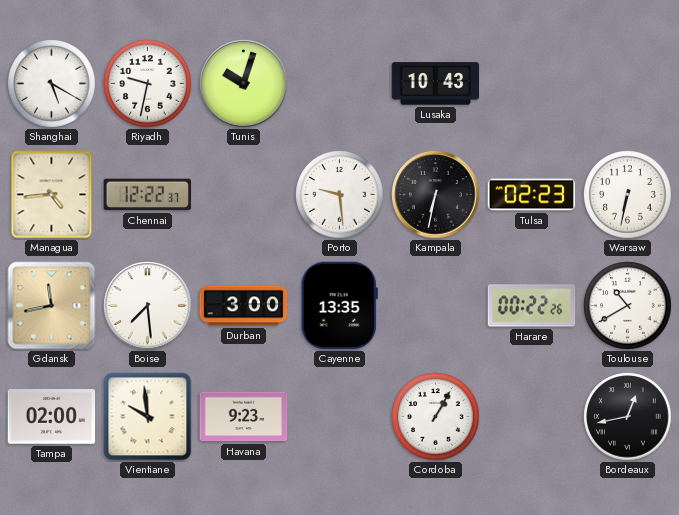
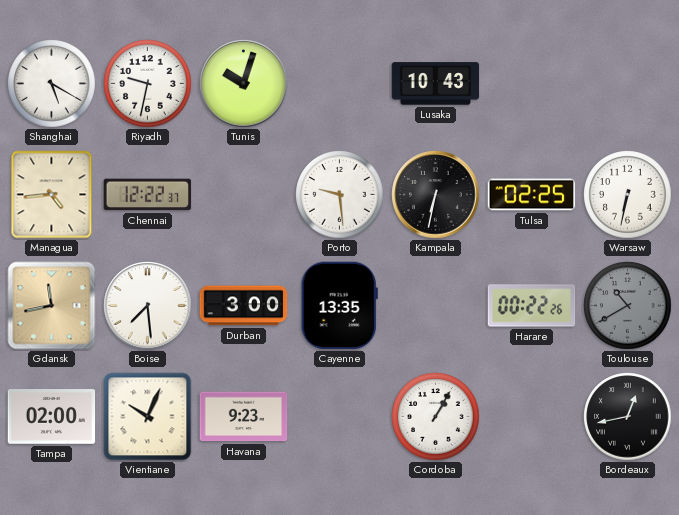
Tulsa: 02:23 -> 02:25
Toulouse dial: white -> grey
Vientiane: 9:59 -> 10:04
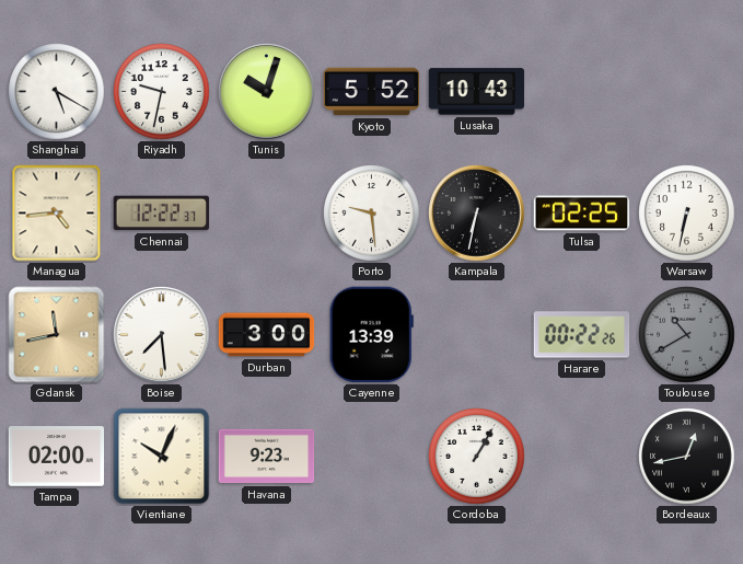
Kyoto: none -> 5:52
Cayenne: 13:35 -> 13:39
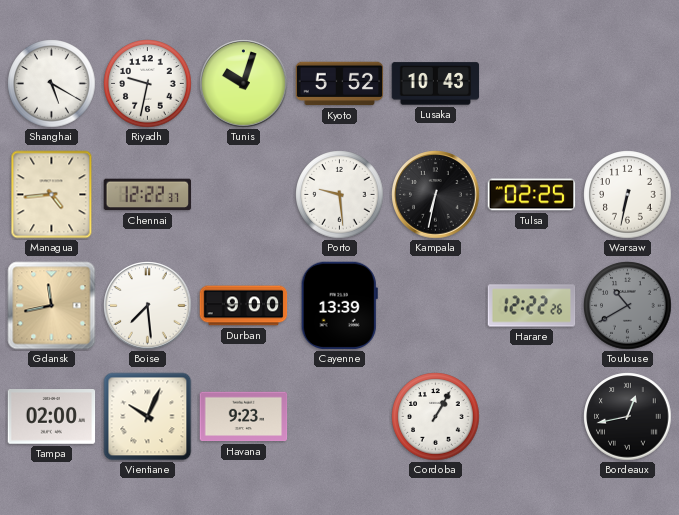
Durban: 3:00 -> 9:00
Harare: 00:22 -> 12:22
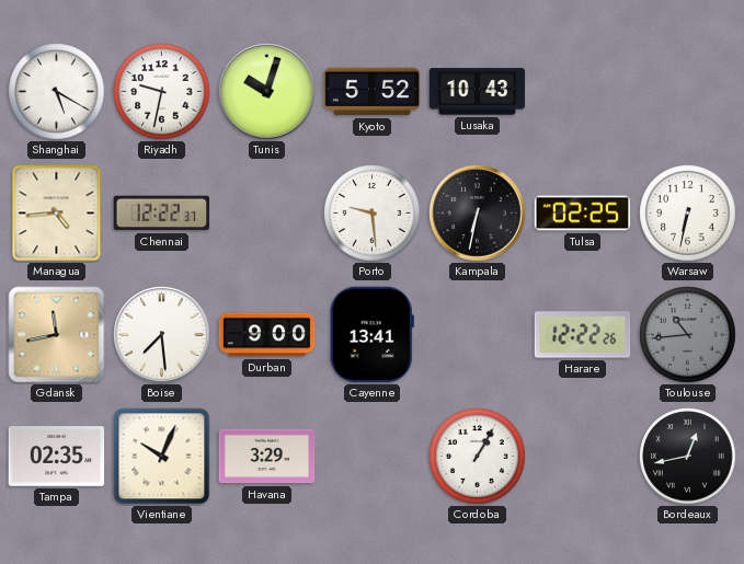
Cayenne: 13:39 -> 13:41
Toulouse: 10:40 -> 10:44
Tampa: 02:00 -> 02:35
Havana: 9:23 -> 3:29
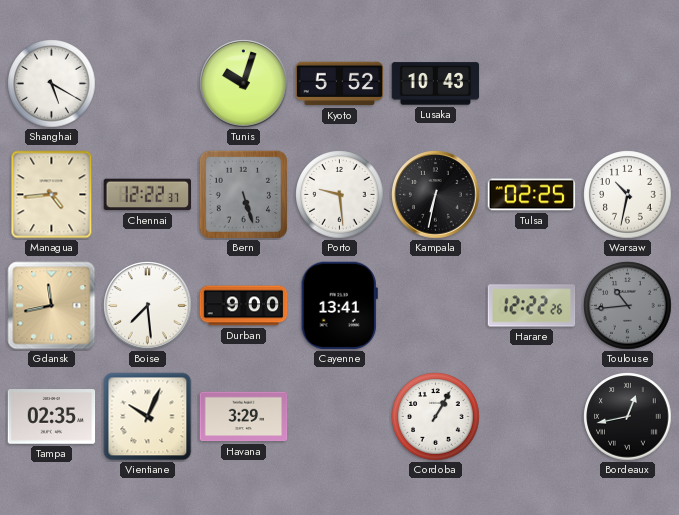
Riyadh: 9:32 -> none
Bern: none -> 5:27
Warsaw: 6:32 -> 10:32
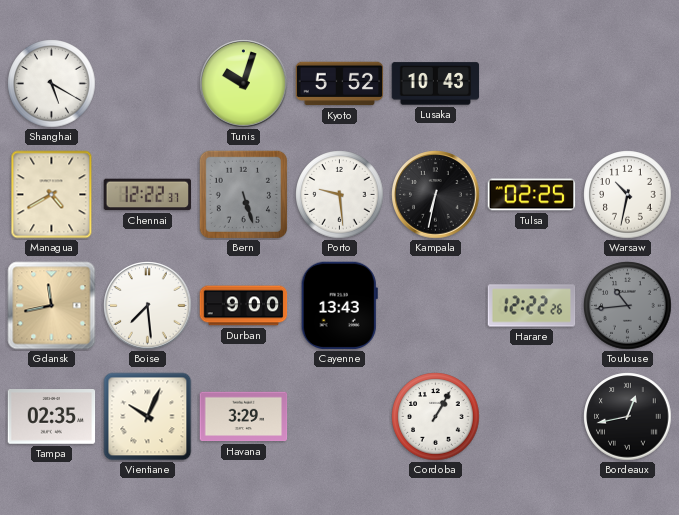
Managua: 4:44 -> 4:40
Cayenne: 13:41 -> 13:43
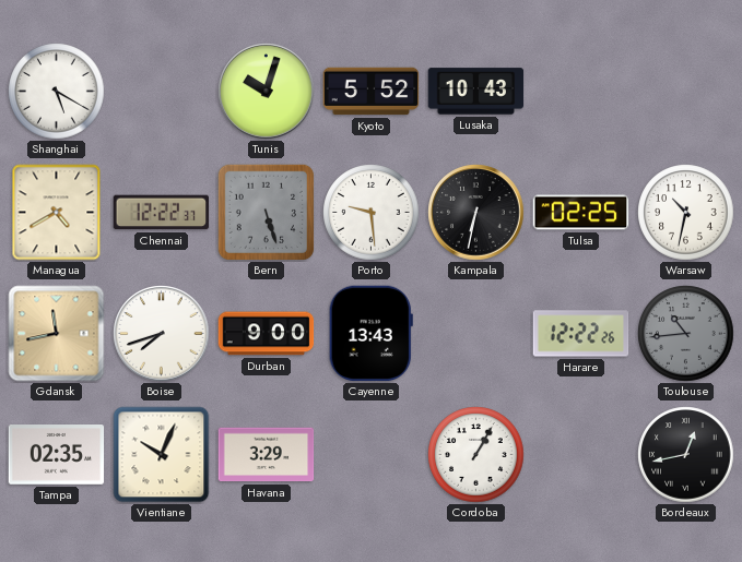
Boise: 7:29 -> 7:42
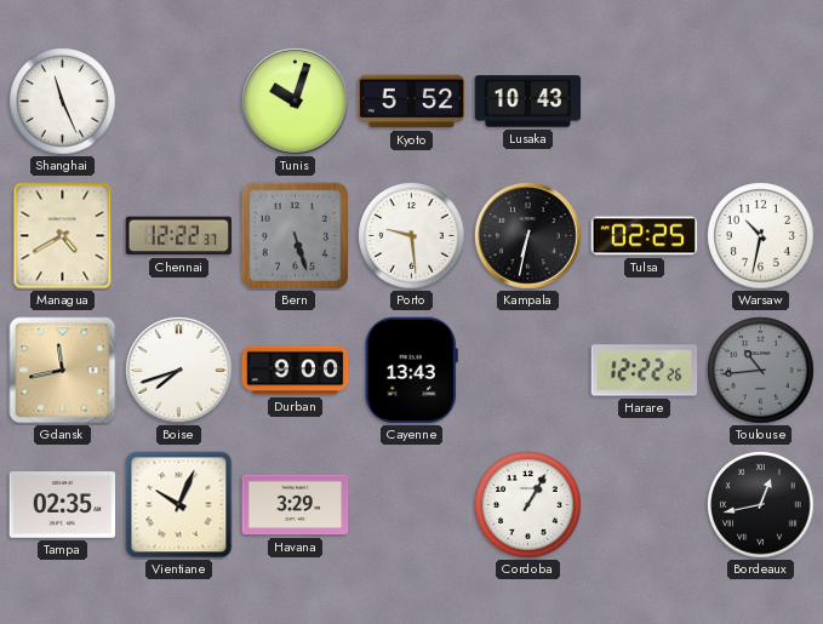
Shanghai: 5:20 -> 11:26
